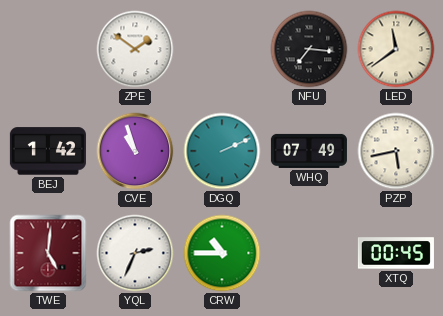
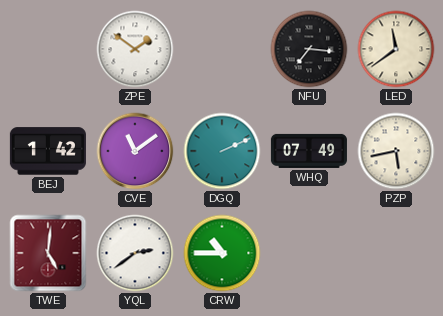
CVE: 10:57 -> 11:09
YQL: 2:34 -> 2:39
XTQ: 00:45 -> none
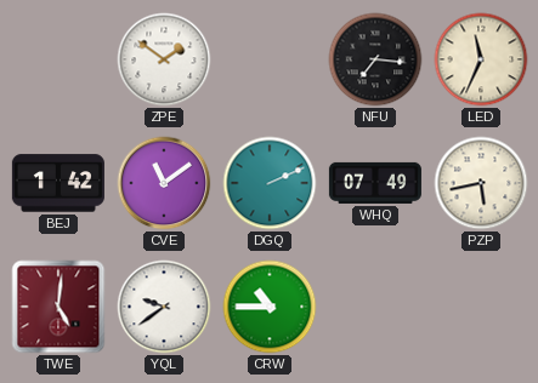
LED: 11:39 -> 11:34
YQL: 2:39 -> 9:39
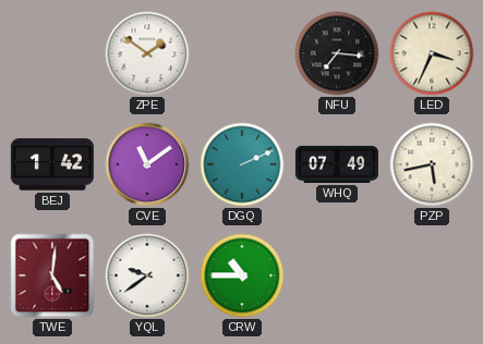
LED: 11:34 -> 3:34
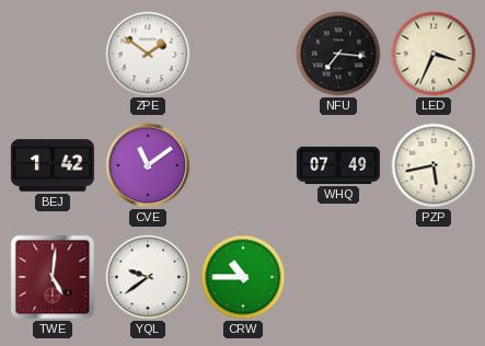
DGQ: 2:11 -> none
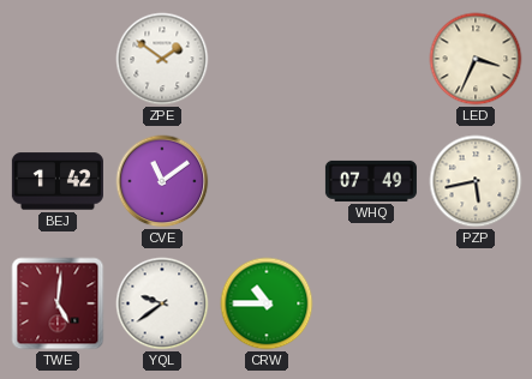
NFU: 7:16 -> none
